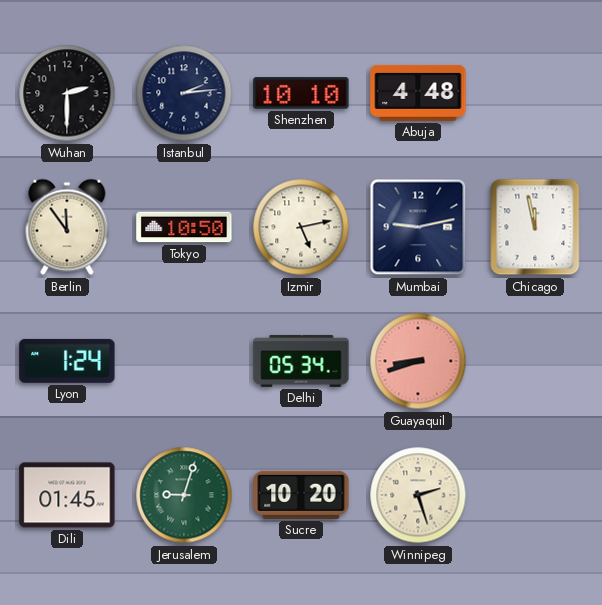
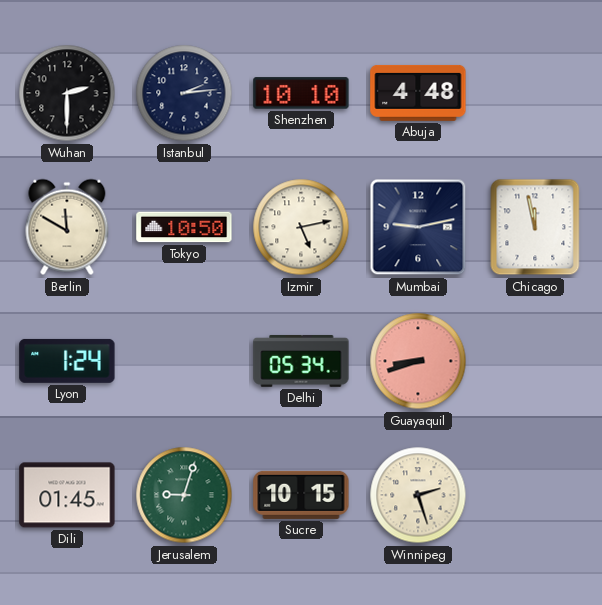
Berlin: 11:54 -> 11:50
Sucre: 10:20 -> 10:15
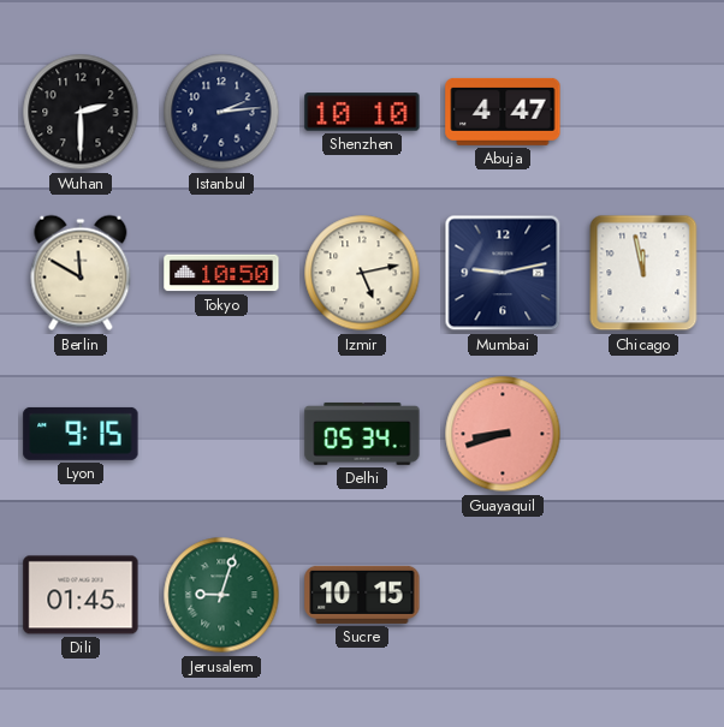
Abuja: 4:48 -> 4:47
Lyon: 1:24 -> 9:15
Winnipeg: 2:27 -> none
